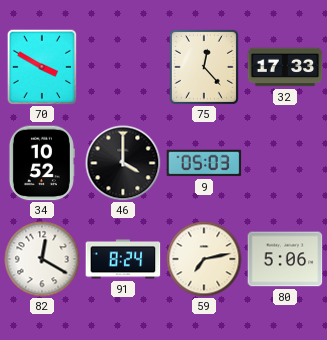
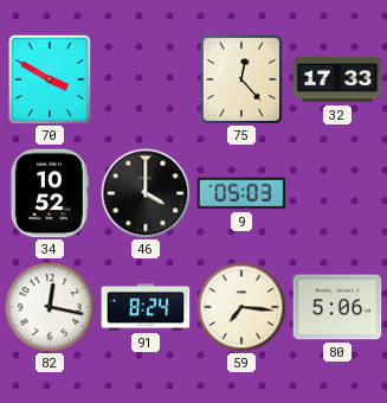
82: 12:20 -> 12:17
59: 7:13 -> 7:16
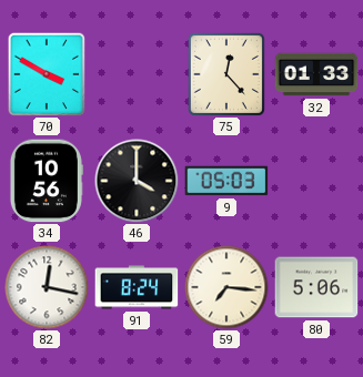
32: 17:33 -> 01:33
34: 10:52 -> 10:56
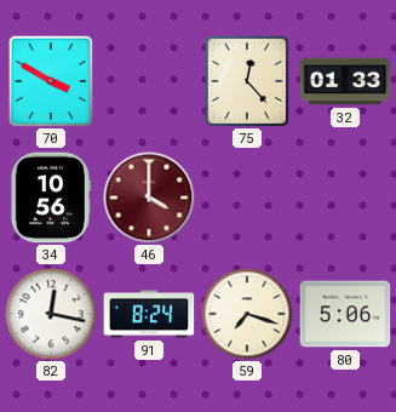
46 dial: black -> burgundy
9: 05:03 -> none
59: 7:16 -> 7:18
